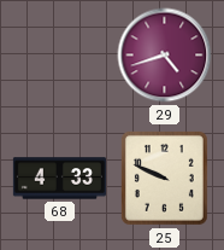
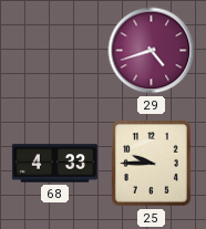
25: 9:49 -> 9:45
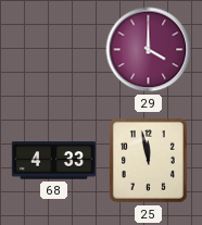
29: 4:42 -> 4:00
25: 9:45 -> 11:58
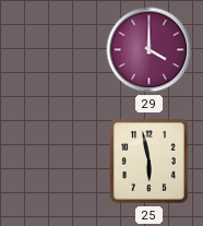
68: 4:33 -> none
25: 11:58 -> 5:58
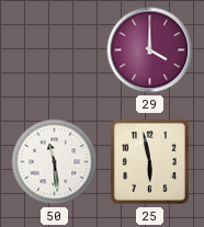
50: none -> 11:29
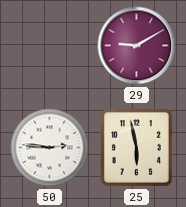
29: 4:00 -> 9:10
50: 11:29 -> 2:46
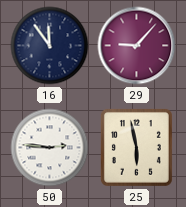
16: none -> 11:54
29: 9:10 -> 9:07
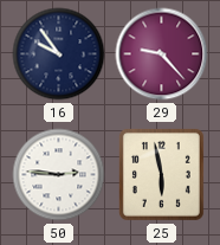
16: 11:54 -> 9:54
29: 9:07 -> 9:23
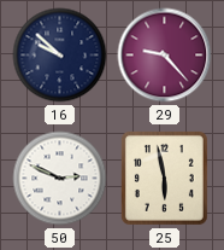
16: 9:54 -> 9:52
50: 2:46 -> 2:49
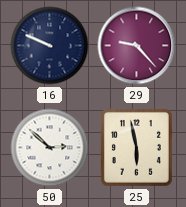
16: 9:52 -> 9:49
50: 2:49 -> 2:52
